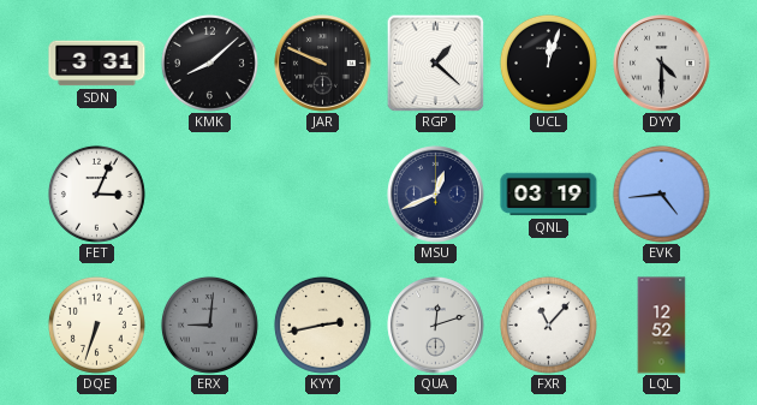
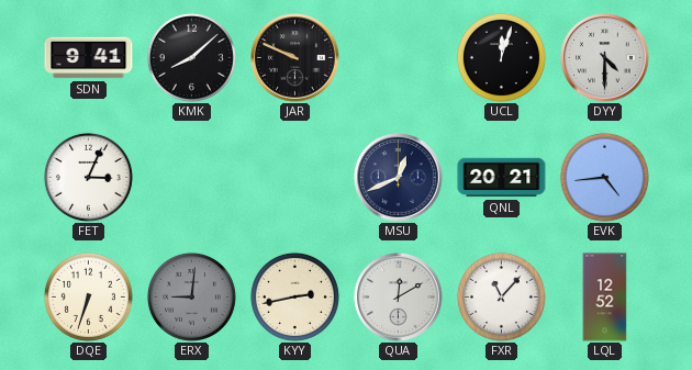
SDN: 3:31 -> 9:41
RGP: 1:22 -> none
QNL: 03:19 -> 20:21
QUA: 12:12 -> 12:10
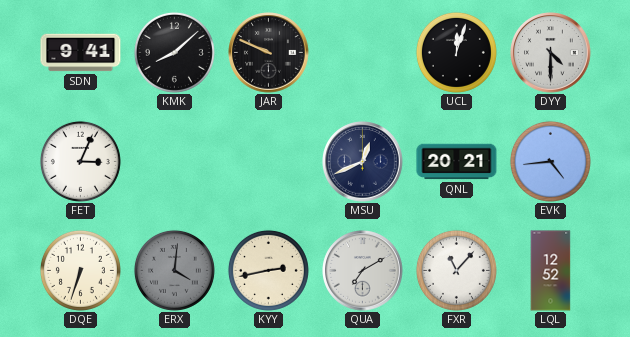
ERX: 9:01 -> 4:01
QUA: 12:10 -> 7:10
